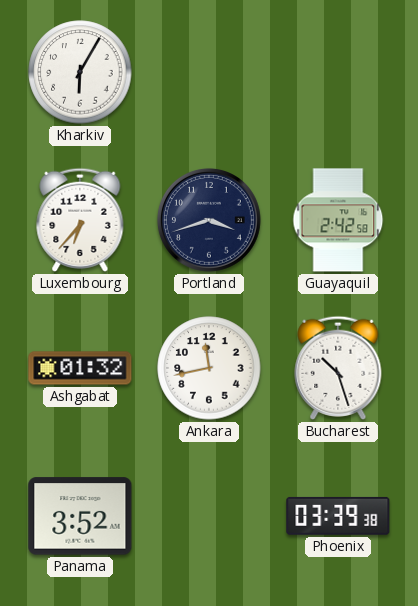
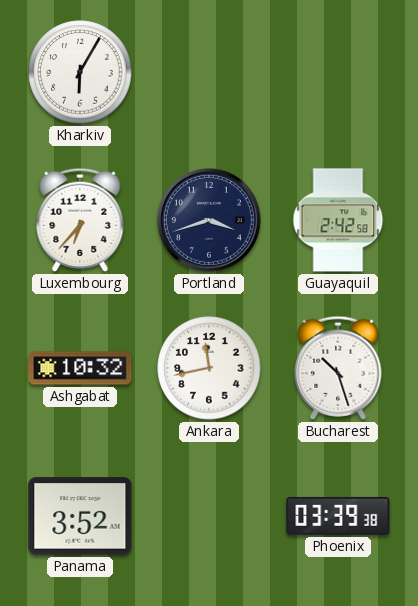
Ashgabat: 01:32 -> 10:32
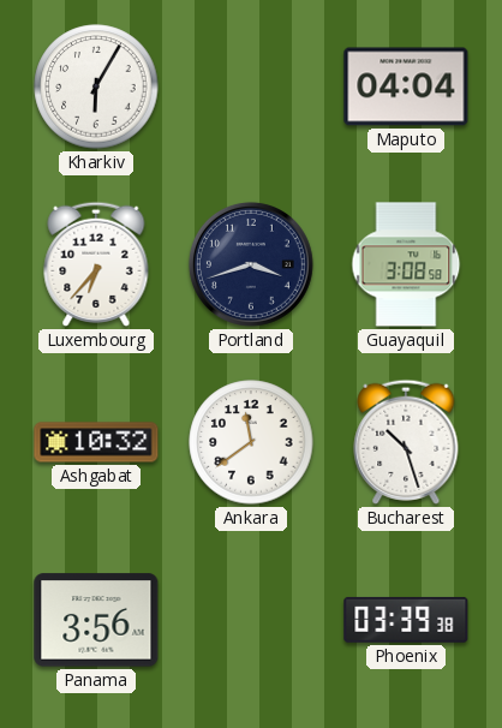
Maputo: none -> 04:04
Guayaquil: 2:42 -> 3:08
Ankara: 11:43 -> 11:39
Panama: 3:52 -> 3:56
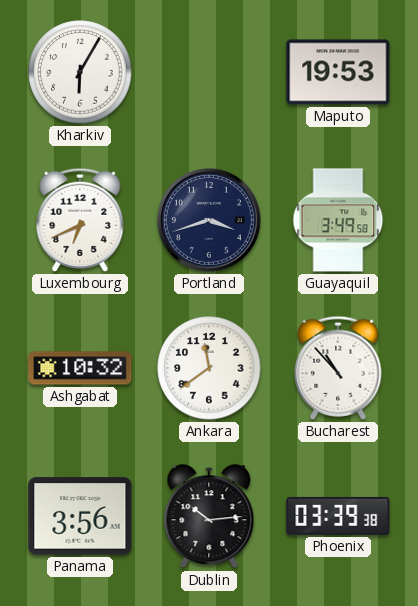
Maputo: 04:04 -> 19:53
Luxembourg: 6:37 -> 6:41
Guayaquil: 3:08 -> 3:49
Bucharest: 10:27 -> 10:53
Dublin: none -> 10:14
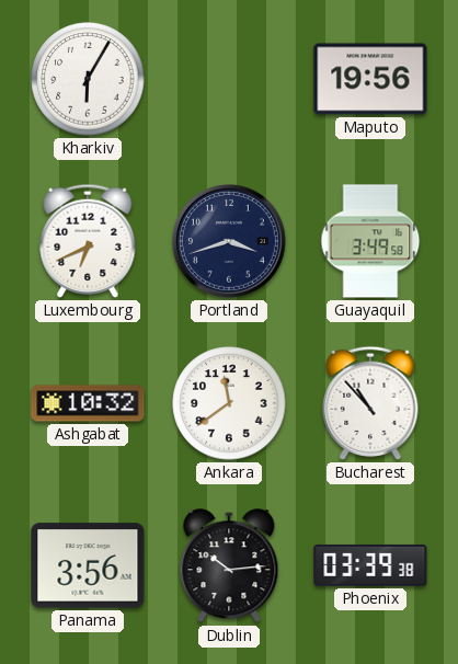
Maputo: 19:53 -> 19:56
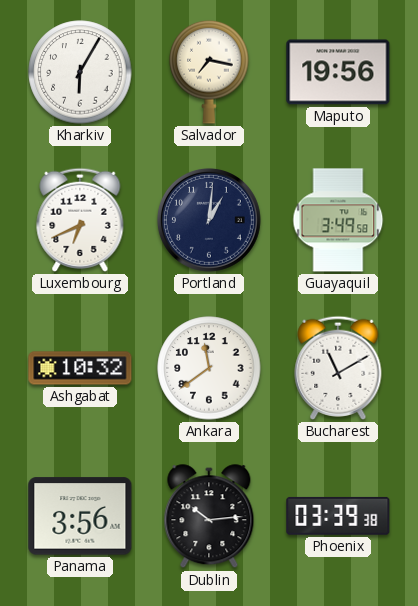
Salvador: none -> 7:17
Portland: 3:42 -> 1:01
Bucharest: 10:53 -> 11:10
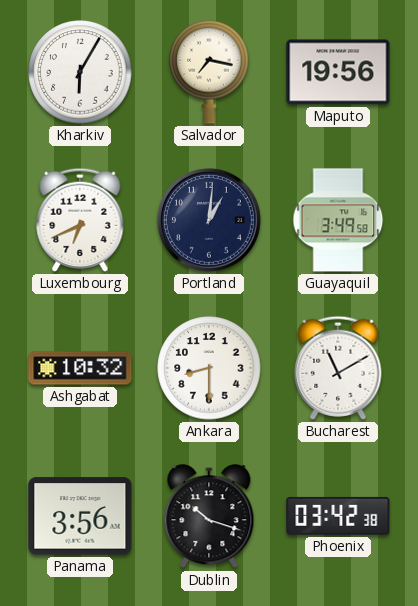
Ankara: 11:39 -> 8:30
Dublin: 10:14 -> 10:18
Phoenix: 03:39 -> 03:42
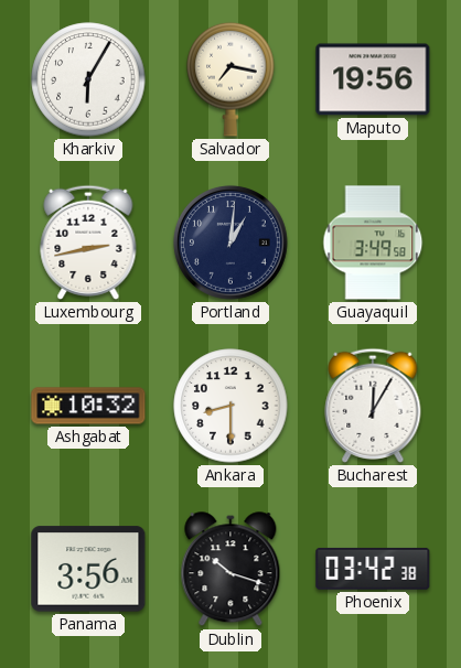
Luxembourg: 6:41 -> 2:43
Bucharest: 11:10 -> 12:05
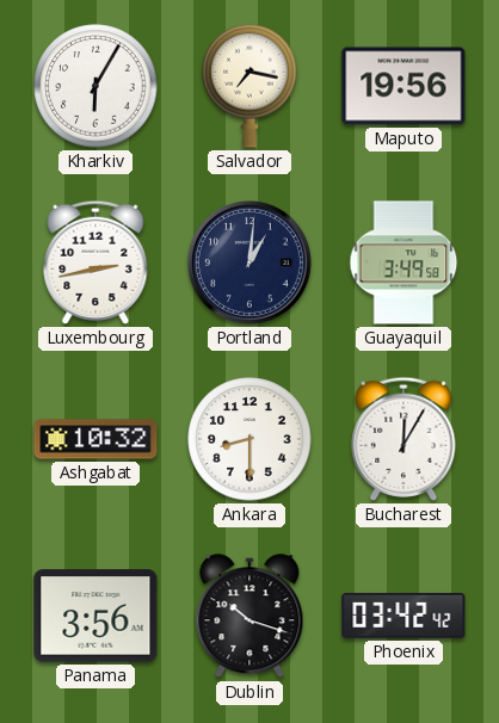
Phoenix: 03:42:38 -> 03:42:42
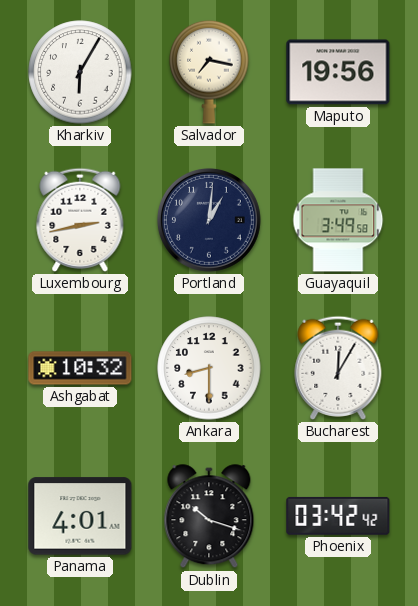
Panama: 3:56 -> 4:01
